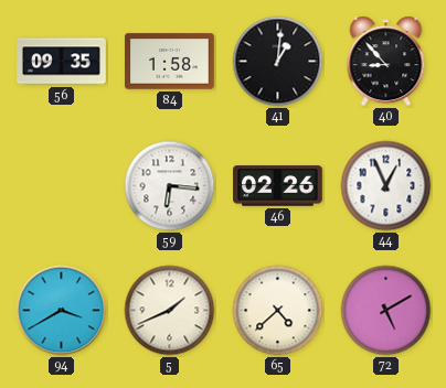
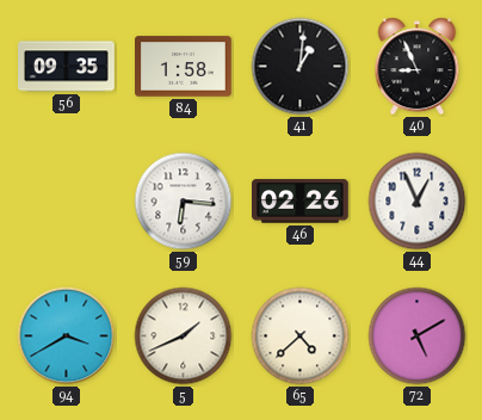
40: 8:53 -> 8:56
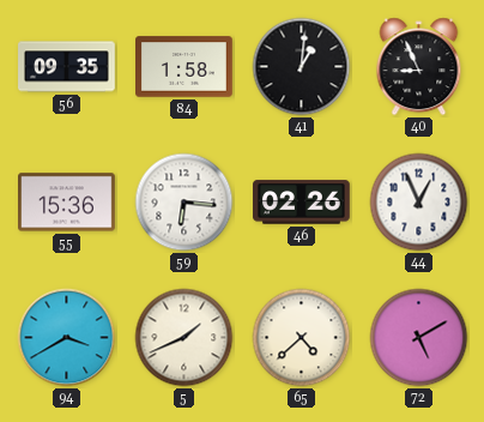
55: none -> 15:36
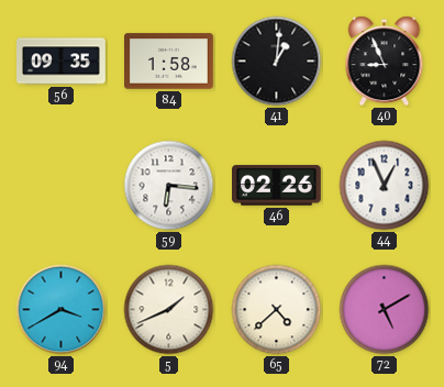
55: 15:36 -> none
